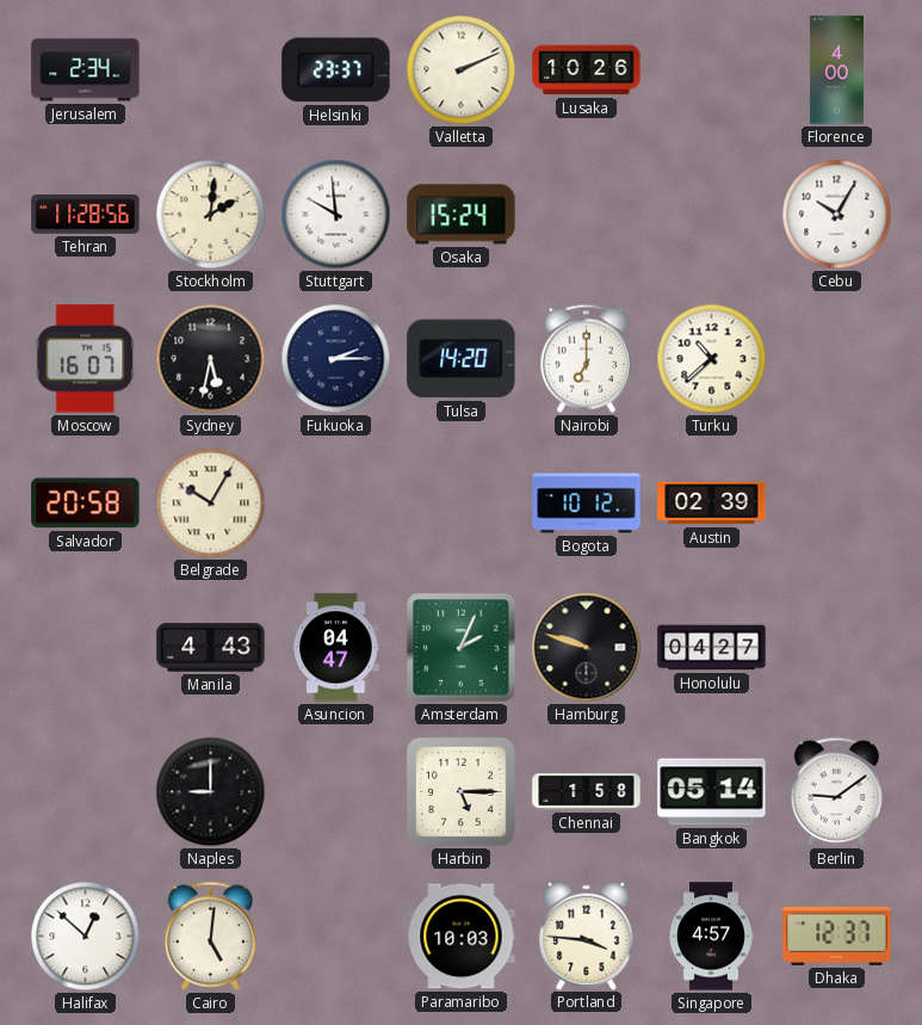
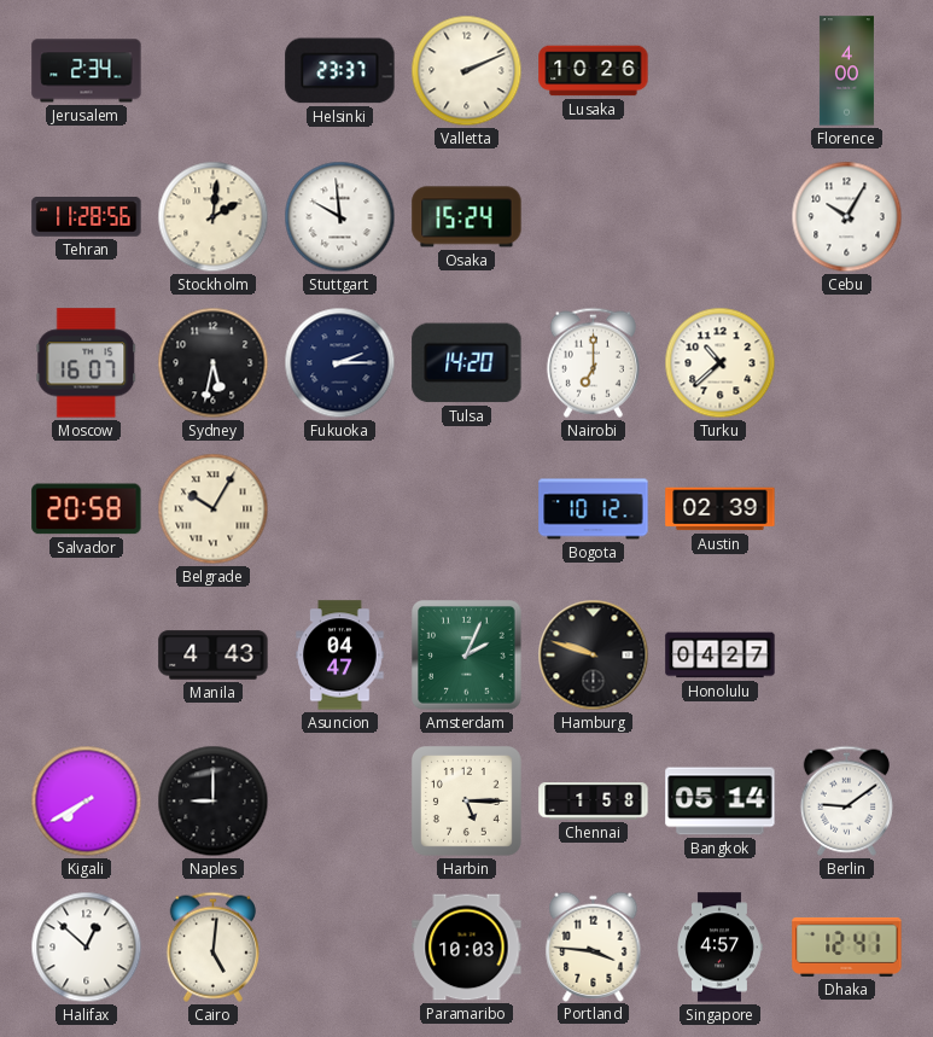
Kigali: none -> 7:40
Dhaka: 12:37 -> 12:41
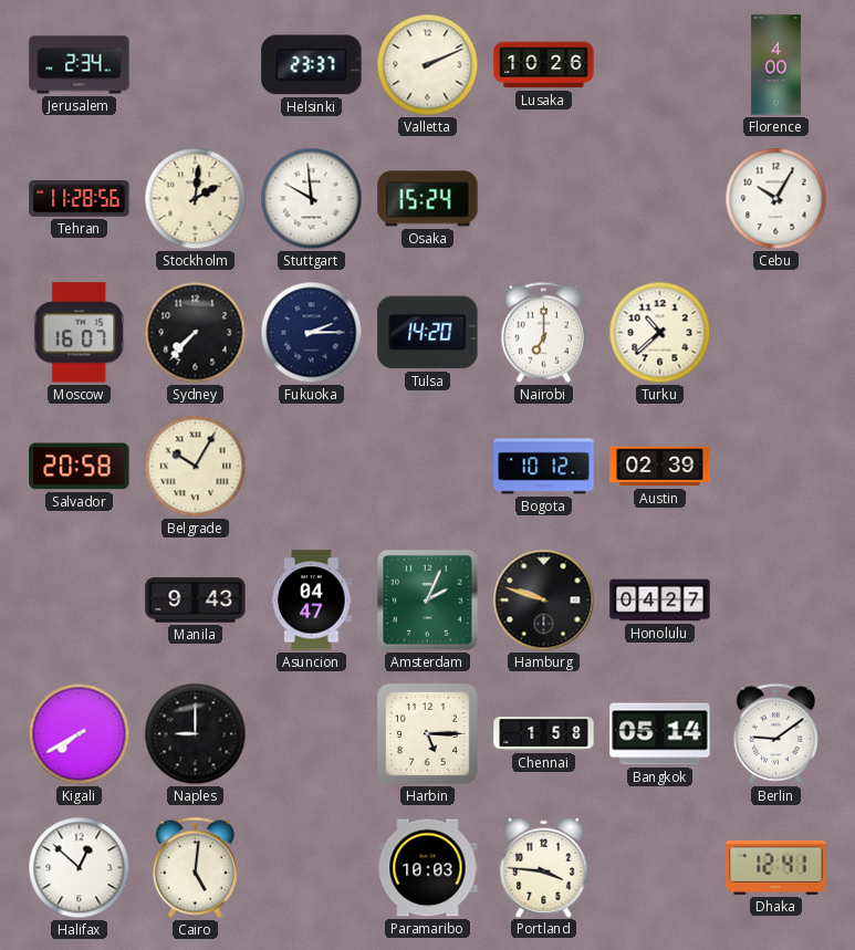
Sydney: 5:32 -> 7:37
Manila: 4:43 -> 9:43
Singapore: 4:57 -> none
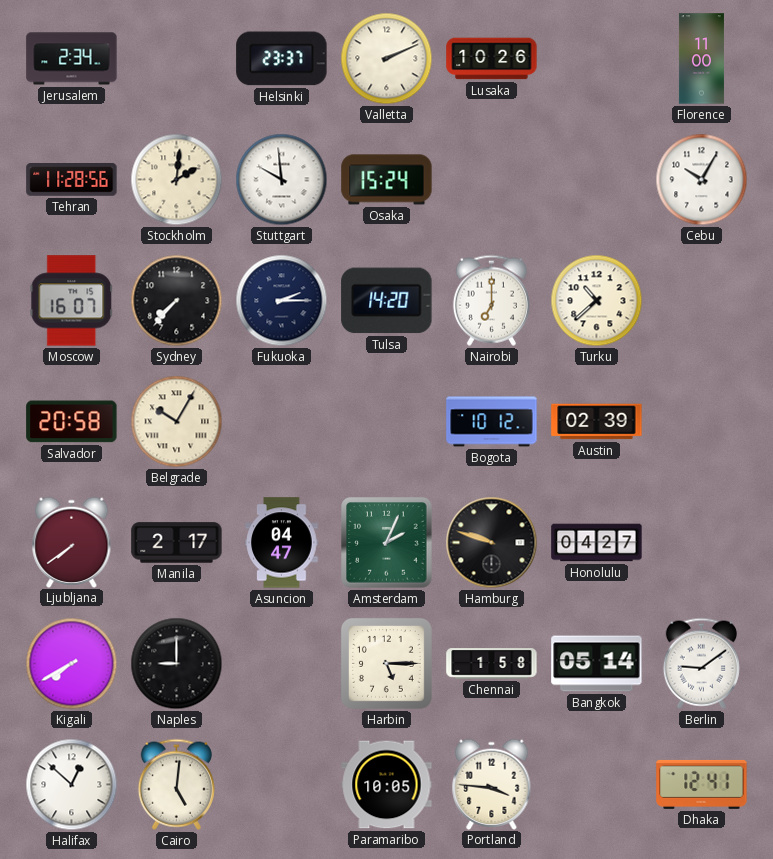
Florence: 4:00 -> 11:00
Ljubljana: none -> 7:39
Manila: 9:43 -> 2:17
Paramaribo: 10:03 -> 10:05
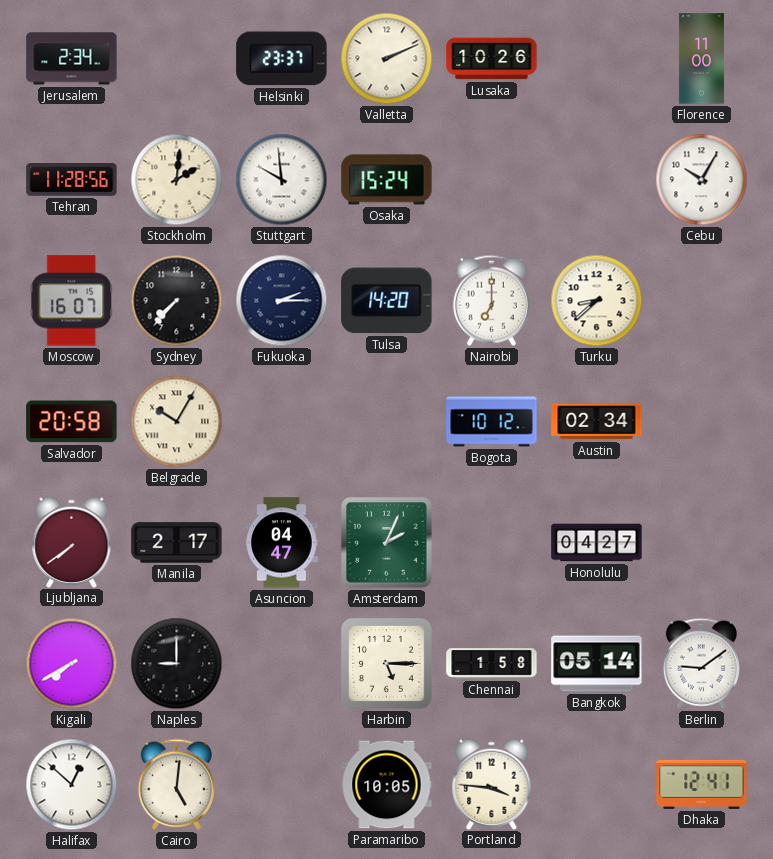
Turku: 10:38 -> 8:38
Austin: 02:39 -> 02:34
Hamburg: 9:48 -> none
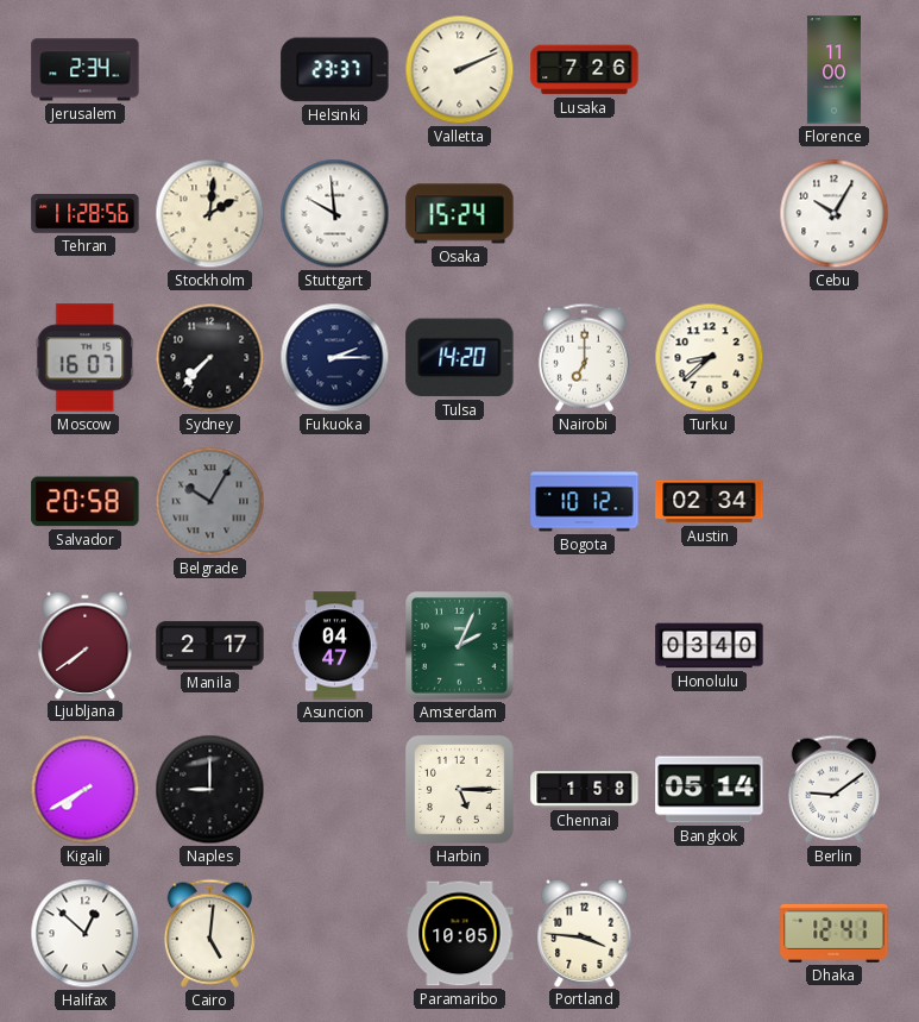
Lusaka: 10:26 -> 7:26
Belgrade dial: cream -> grey
Honolulu: 04:27 -> 03:40
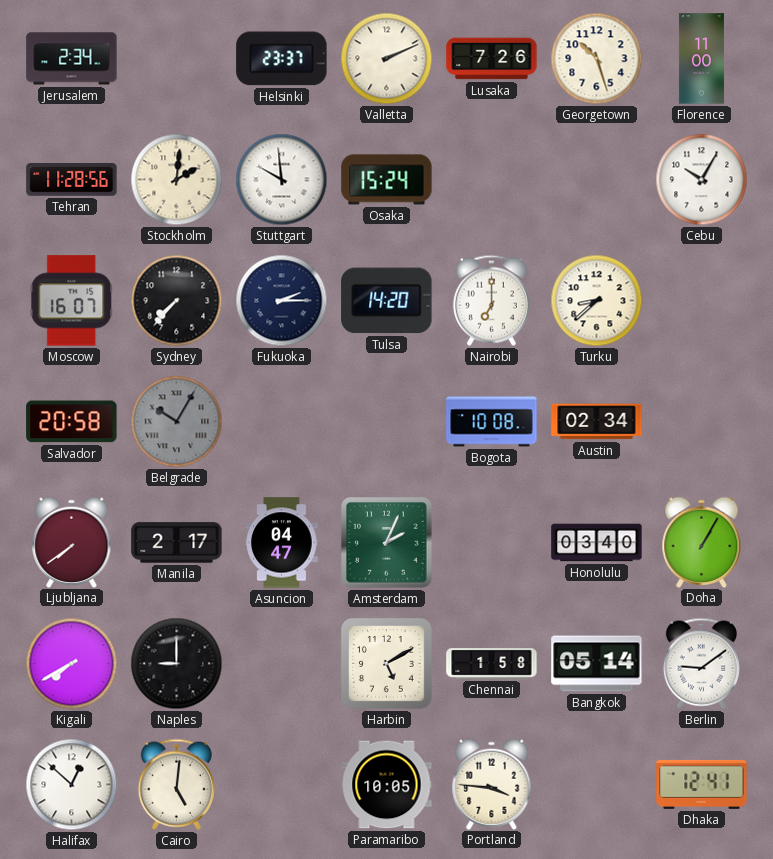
Georgetown: none -> 10:27
Bogota: 10:12 -> 10:08
Doha: none -> 1:05
Harbin: 5:15 -> 5:10
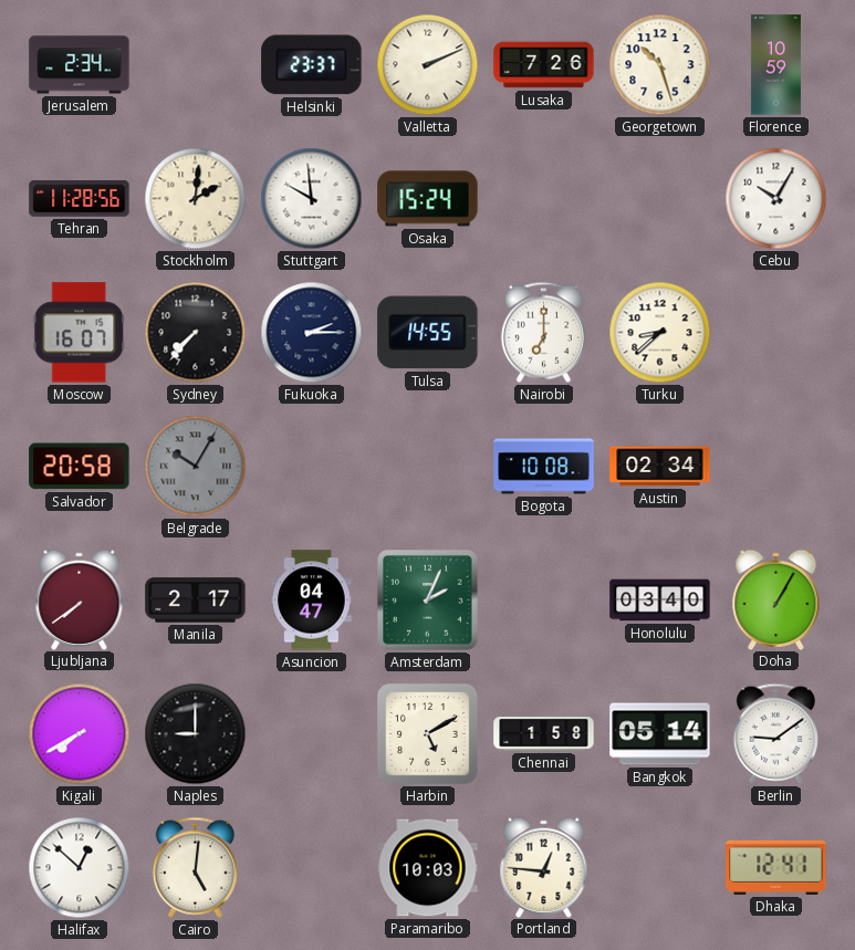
Florence: 11:00 -> 10:59
Tulsa: 14:20 -> 14:55
Paramaribo: 10:05 -> 10:03
Portland: 3:46 -> 12:46
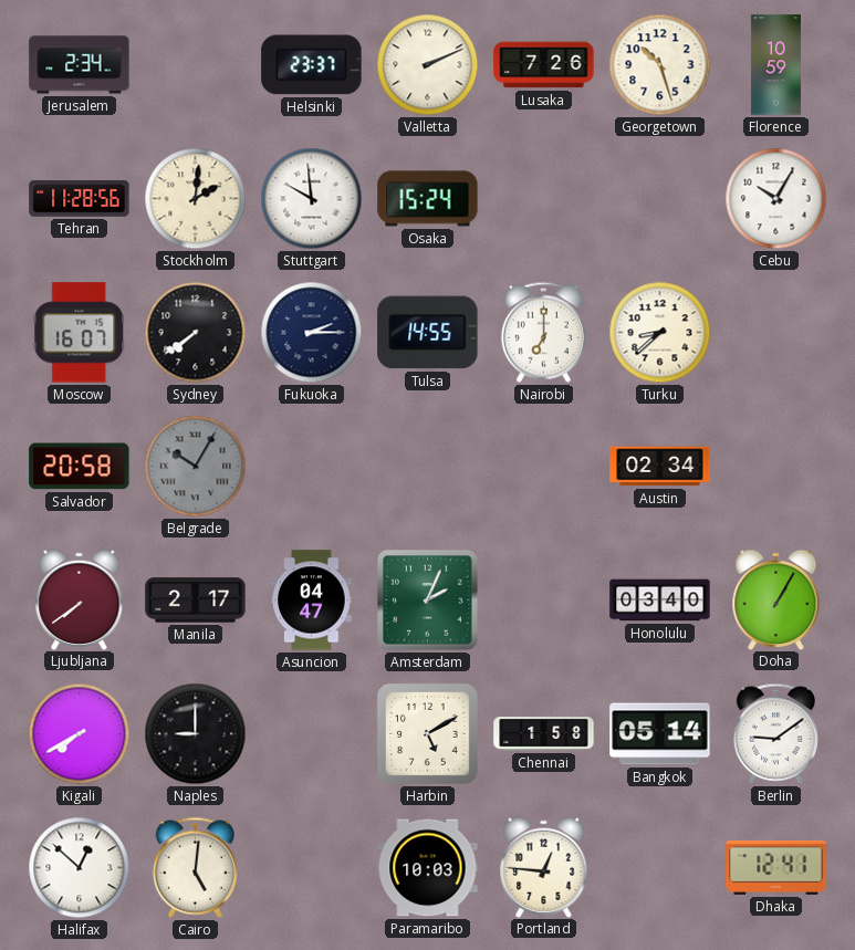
Sydney: 7:37 -> 7:39
Bogota: 10:08 -> none
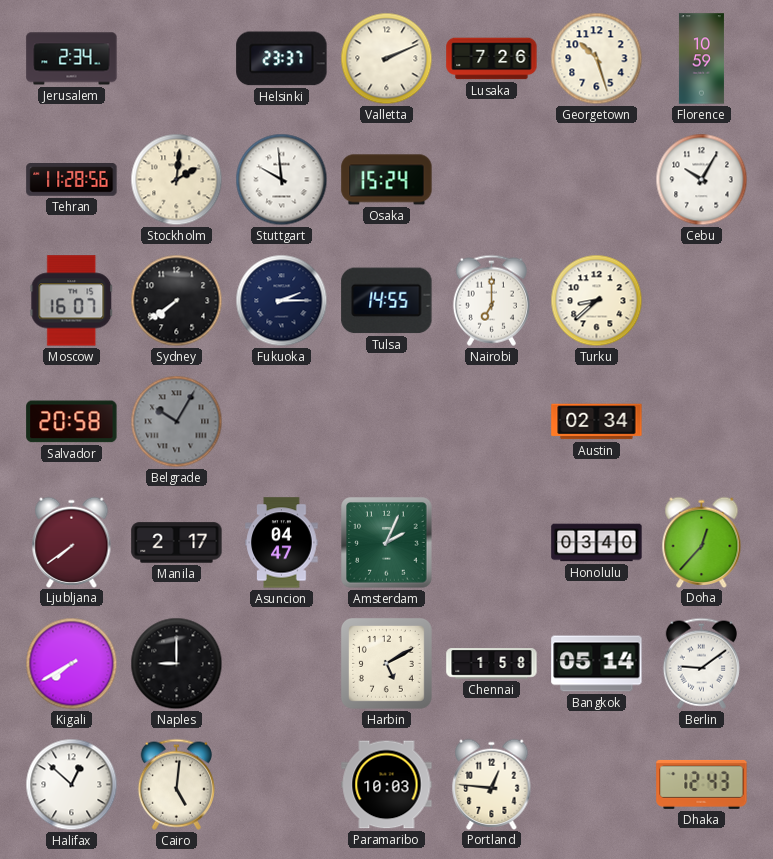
Doha: 1:05 -> 12:37
Dhaka: 12:41 -> 12:43
